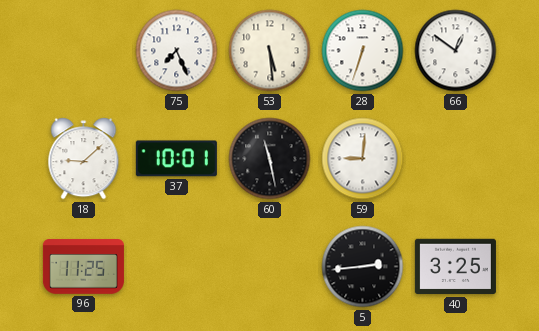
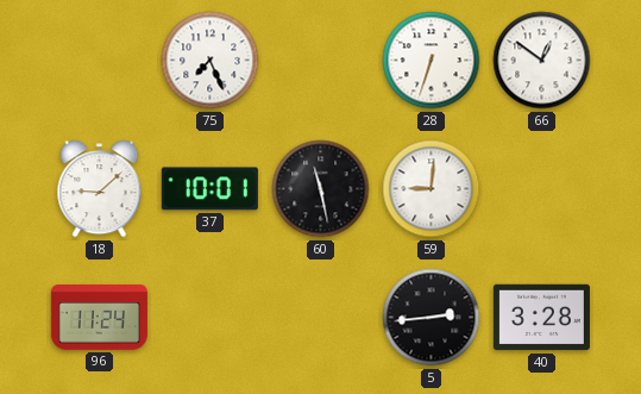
53: 5:29 -> none
96: 11:25 -> 11:24
40: 3:25 -> 3:28
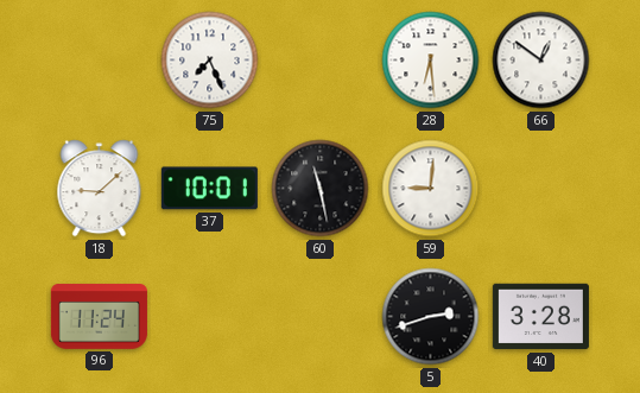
28: 6:33 -> 6:29
5: 2:44 -> 2:42
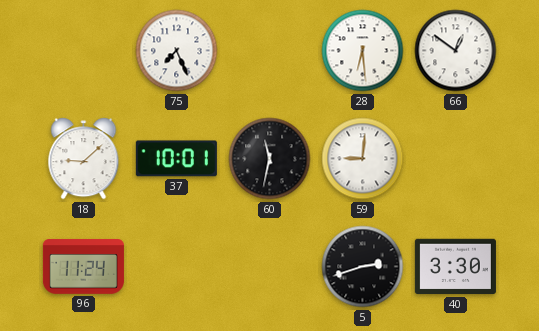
60: 11:28 -> 11:32
40: 3:28 -> 3:30
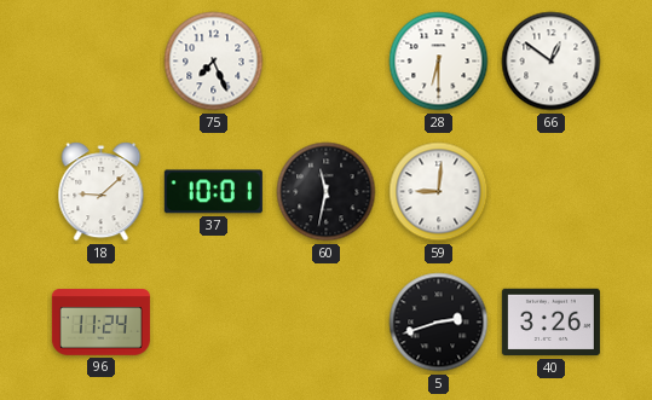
28: 6:29 -> 6:30
40: 3:30 -> 3:26
